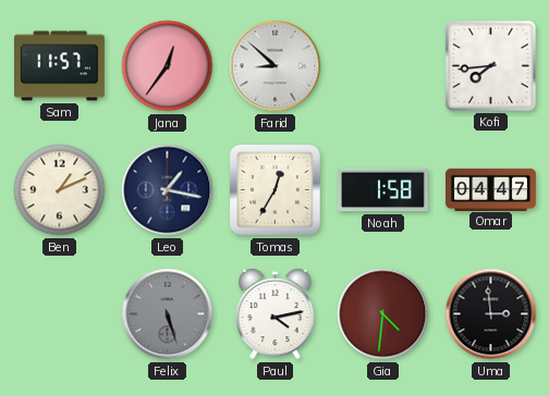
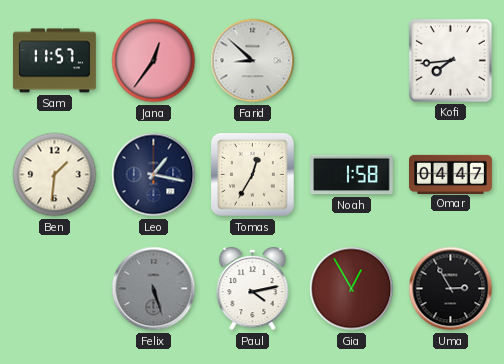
Ben: 1:11 -> 1:31
Gia: 4:31 -> 12:55
Uma: 2:59 -> 2:55
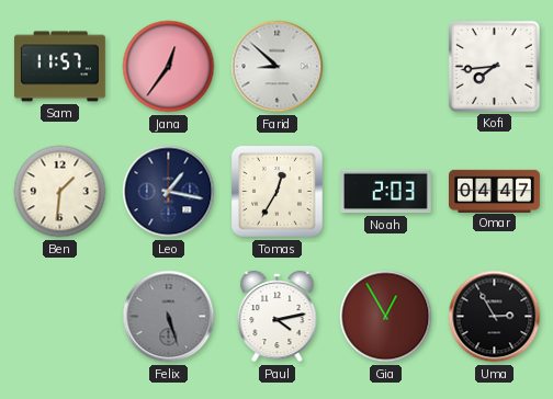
Noah: 1:58 -> 2:03
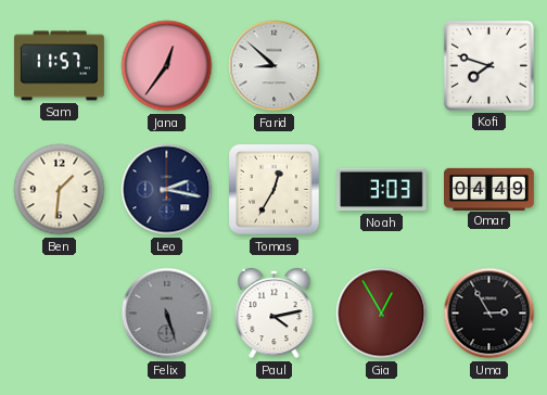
Kofi: 7:44 -> 7:48
Leo: 1:17 -> 2:17
Noah: 2:03 -> 3:03
Omar: 04:47 -> 04:49
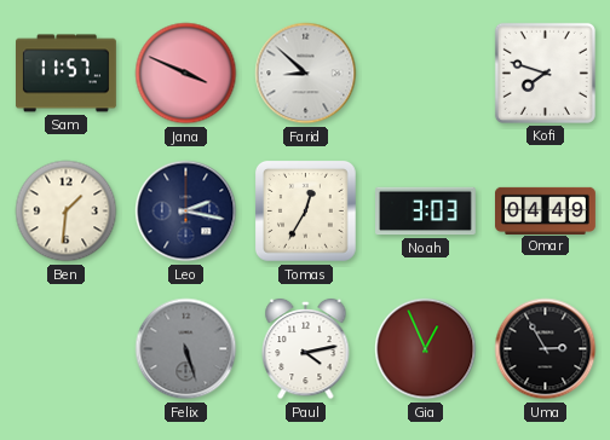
Jana: 12:36 -> 3:49
Gia: 12:55 -> 12:56
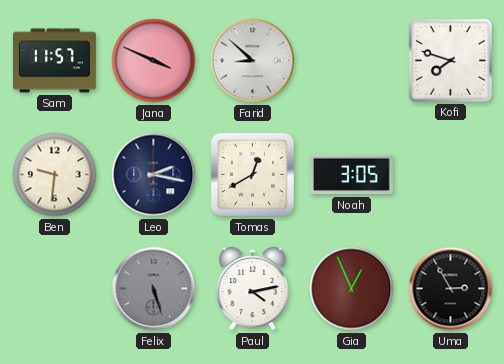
Ben: 1:31 -> 9:31
Tomas: 12:35 -> 12:40
Noah: 3:03 -> 3:05
Omar: 04:49 -> none
